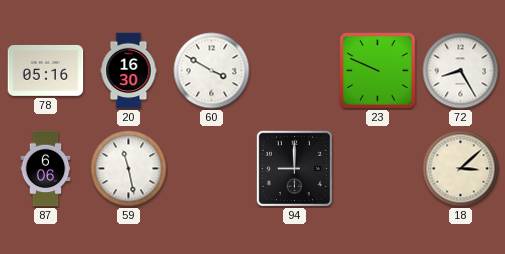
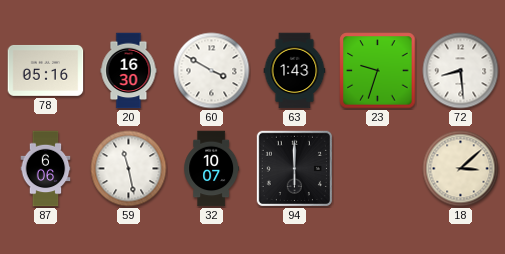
63: none -> 1:43
23: 9:49 -> 9:33
72: 8:25 -> 8:29
32: none -> 10:07
94: 9:00 -> 6:00
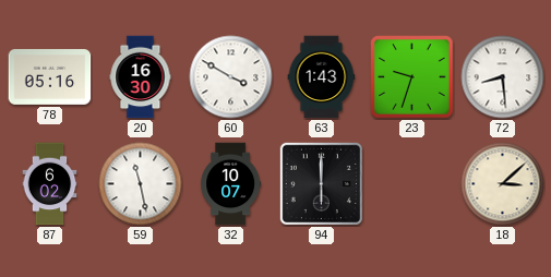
87: 6:06 -> 6:02
